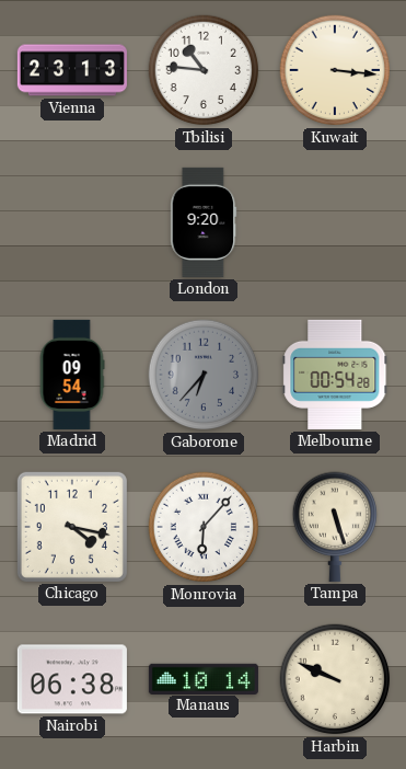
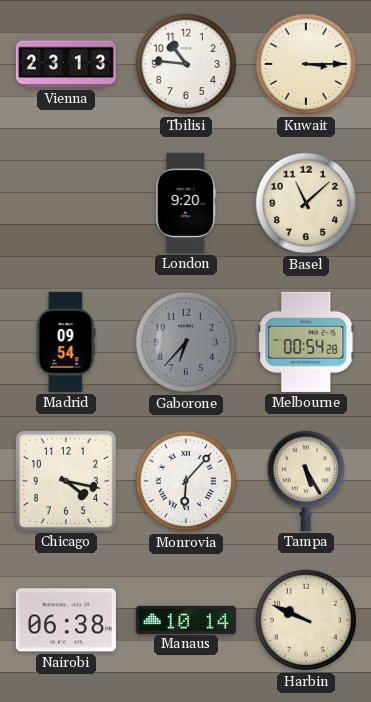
Kuwait: 3:16 -> 3:15
Basel: none -> 11:08
Tampa: 5:27 -> 5:25
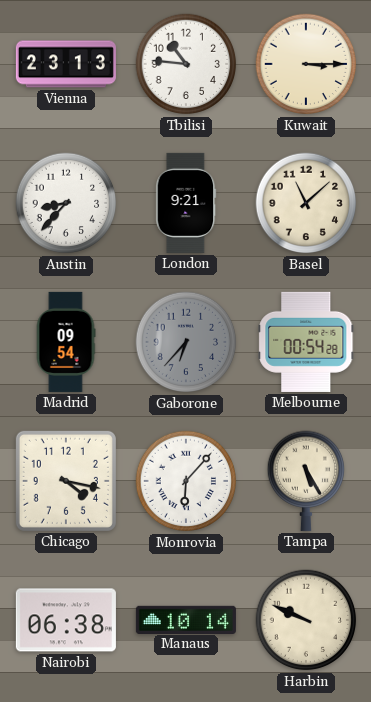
Austin: none -> 8:37
London: 9:20 -> 9:21
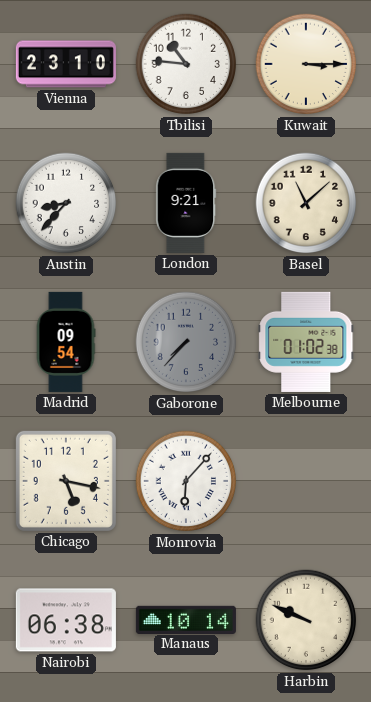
Vienna: 23:13 -> 23:10
Gaborone: 6:37 -> 7:37
Melbourne: 00:54 -> 01:02
Chicago: 4:17 -> 5:17
Tampa: 5:25 -> none
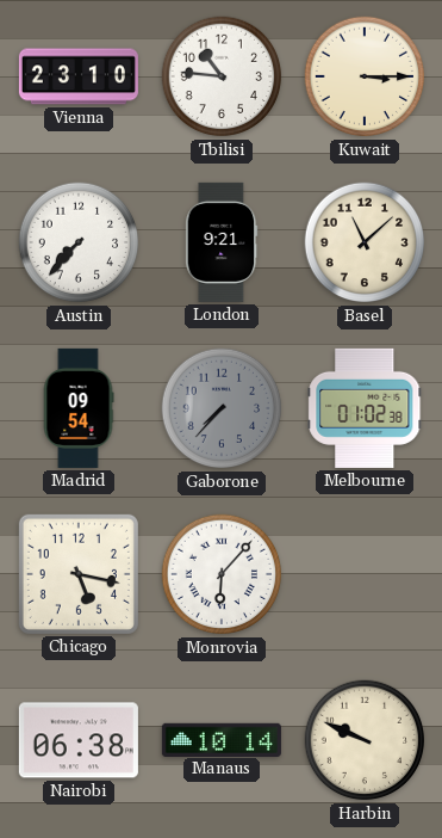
Austin: 8:37 -> 7:37
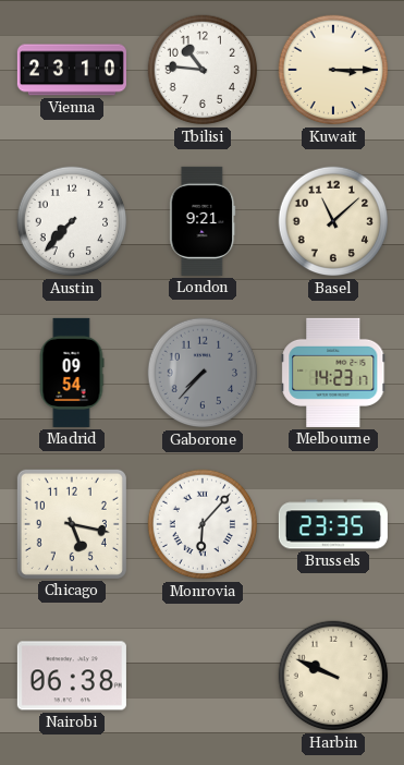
Melbourne: 01:02 -> 14:23
Brussels: none -> 23:35
Manaus: 10:14 -> none
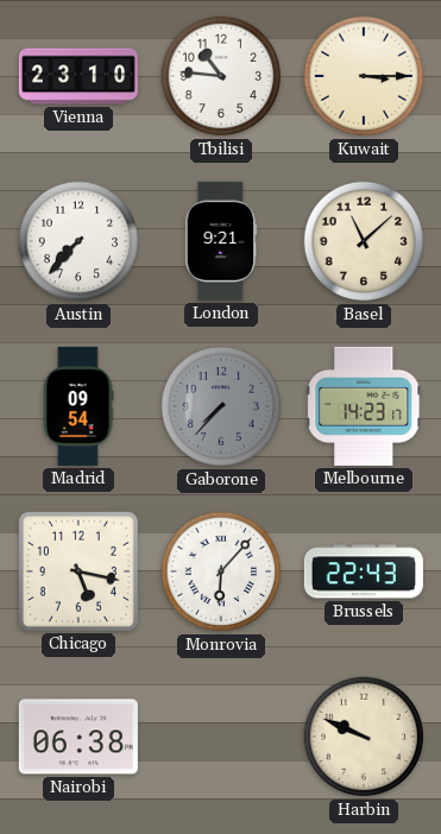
Brussels: 23:35 -> 22:43
